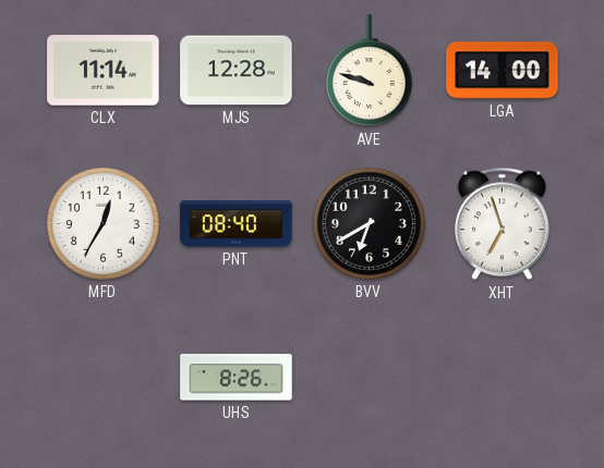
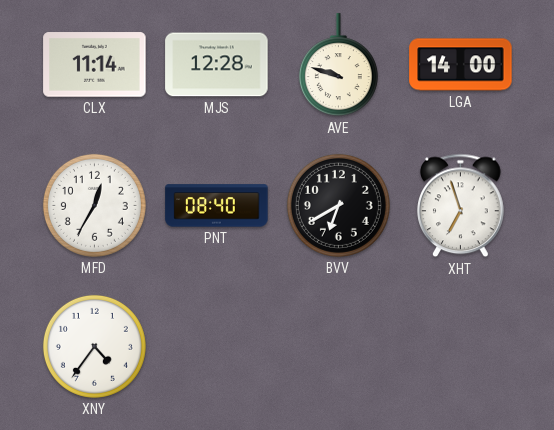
XNY: none -> 4:36
UHS: 8:26 -> none
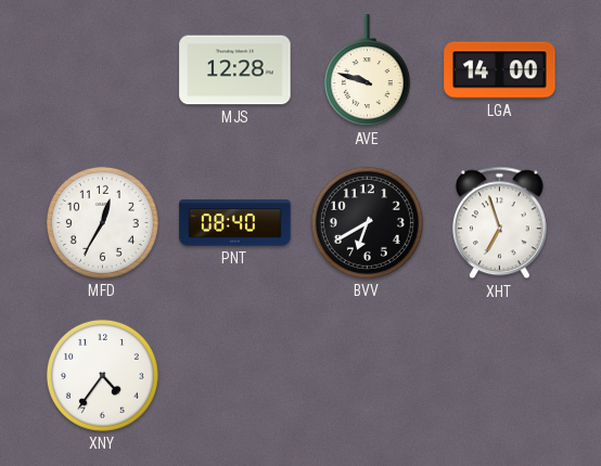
CLX: 11:14 -> none
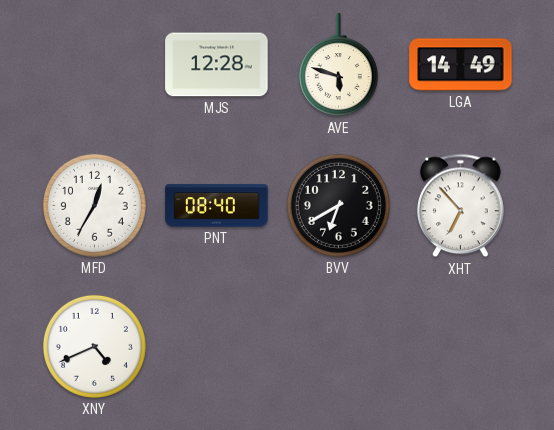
AVE: 9:48 -> 5:48
LGA: 14:00 -> 14:49
XHT: 6:57 -> 6:53
XNY: 4:36 -> 4:41
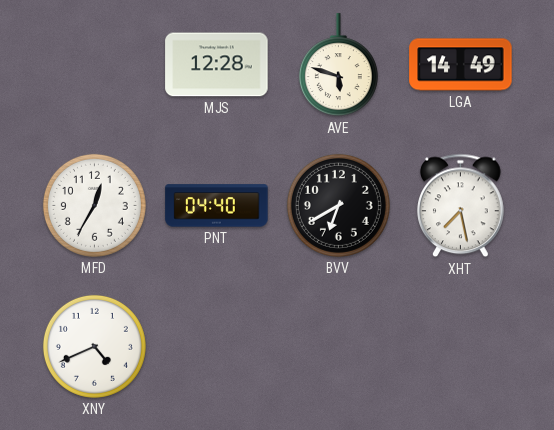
PNT: 08:40 -> 04:40
XHT: 6:53 -> 7:28
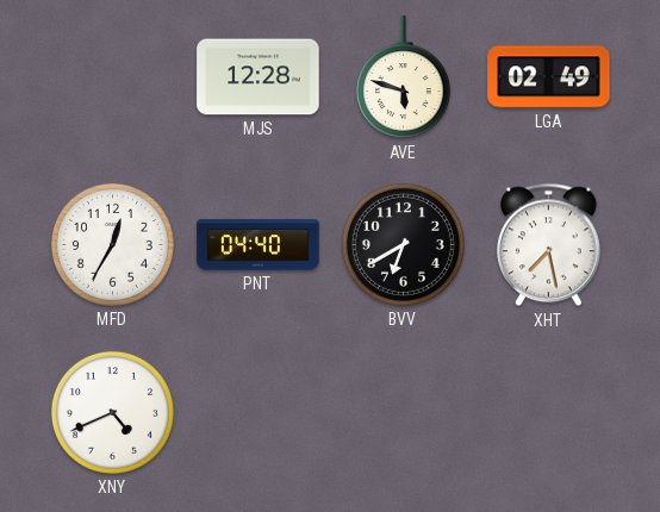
LGA: 14:49 -> 02:49
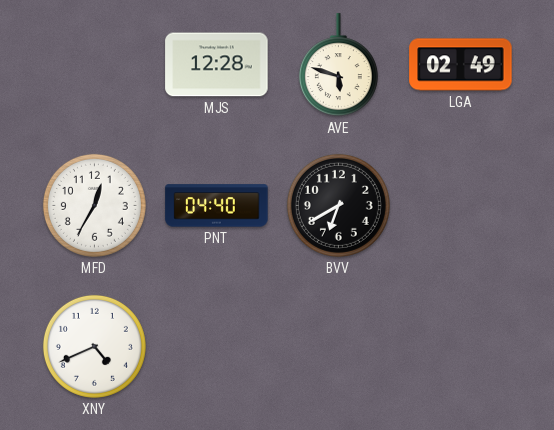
XHT: 7:28 -> none
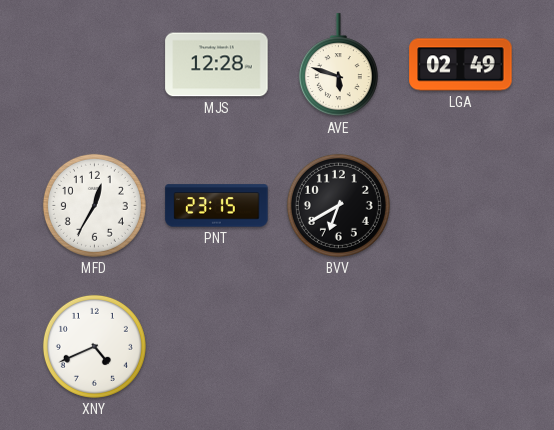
PNT: 04:40 -> 23:15
